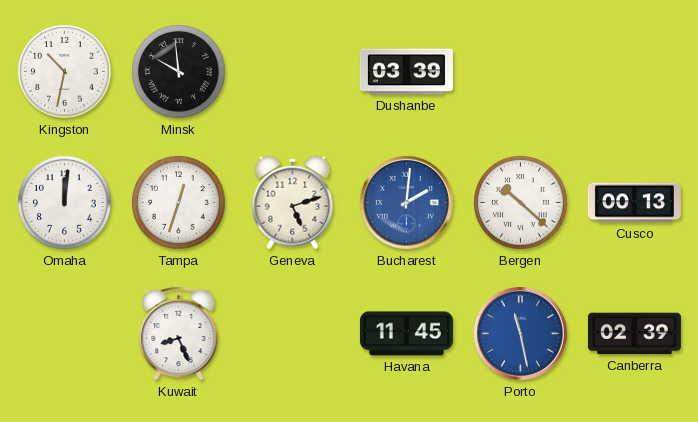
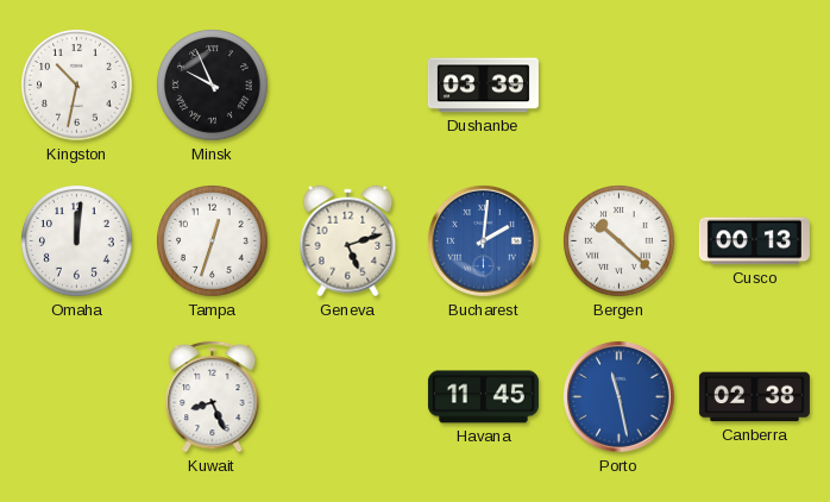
Minsk: 9:59 -> 9:56
Canberra: 02:39 -> 02:38
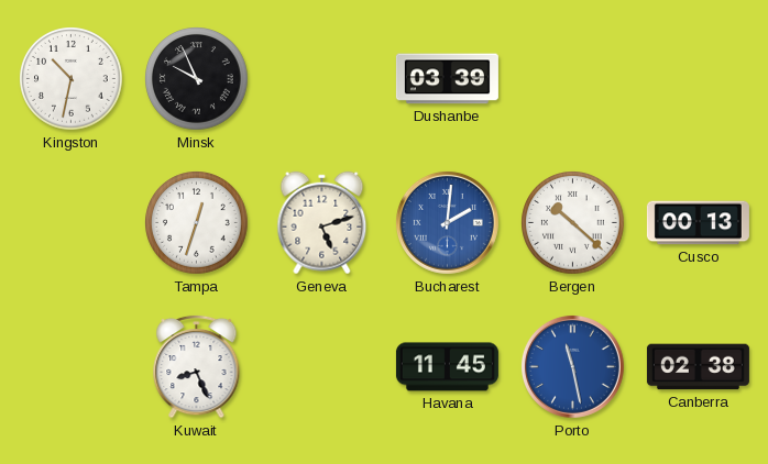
Omaha: 12:01 -> none
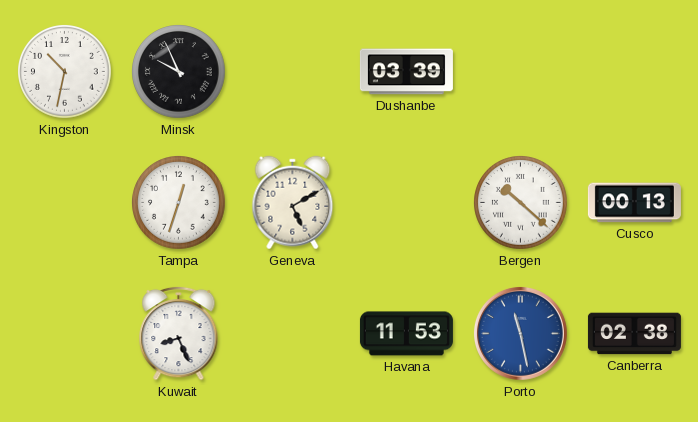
Geneva: 5:12 -> 5:10
Bucharest: 2:01 -> none
Havana: 11:45 -> 11:53
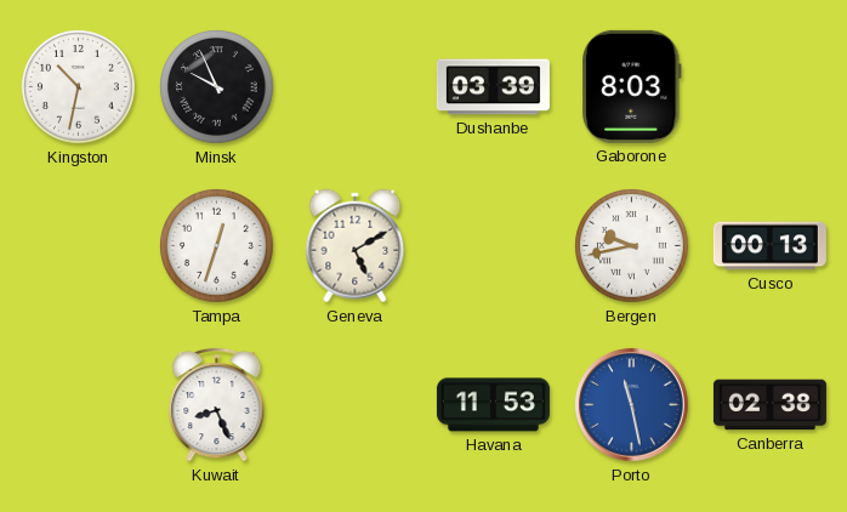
Gaborone: none -> 8:03
Bergen: 10:22 -> 9:43
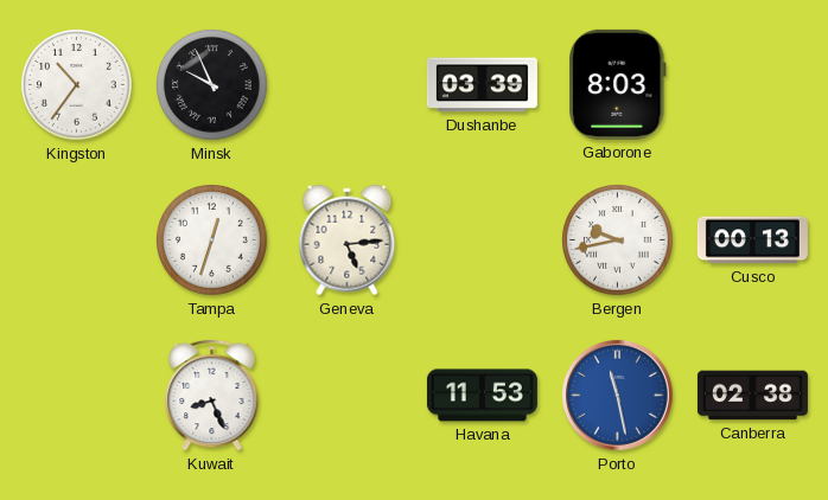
Kingston: 10:32 -> 10:36
Geneva: 5:10 -> 5:14
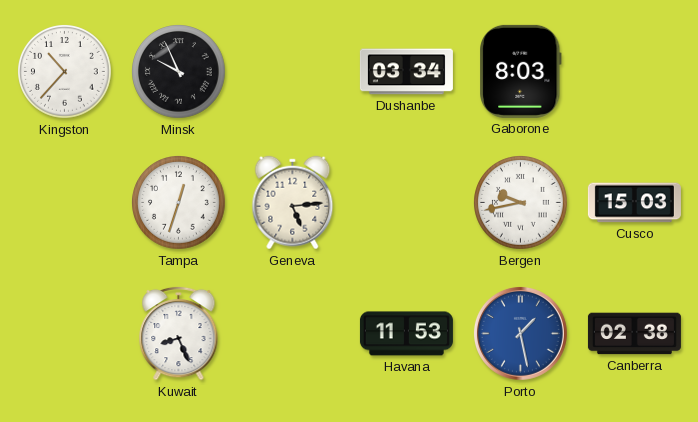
Kingston: 10:36 -> 10:37
Dushanbe: 03:39 -> 03:34
Cusco: 00:13 -> 15:03
Porto: 11:28 -> 1:28
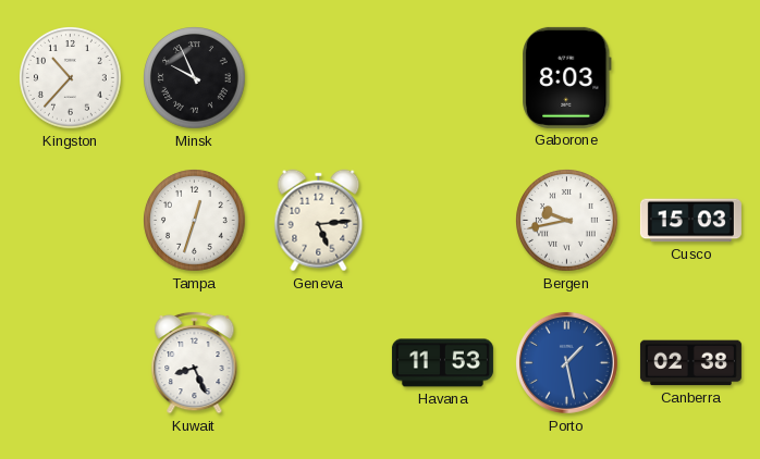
Dushanbe: 03:34 -> none
